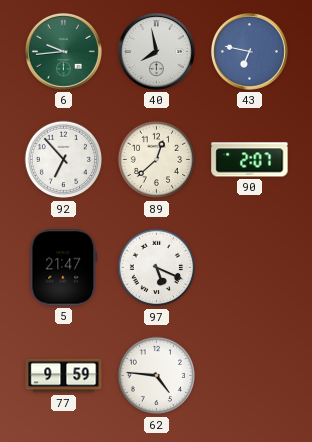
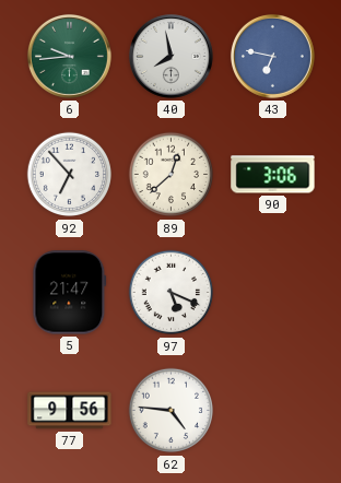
90: 2:07 -> 3:06
77: 9:59 -> 9:56
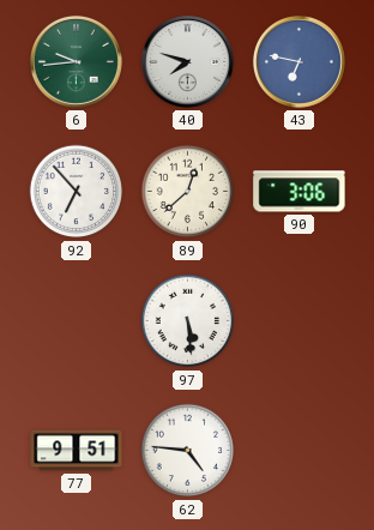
40: 7:58 -> 7:48
5: 21:47 -> none
97: 5:19 -> 5:29
77: 9:56 -> 9:51
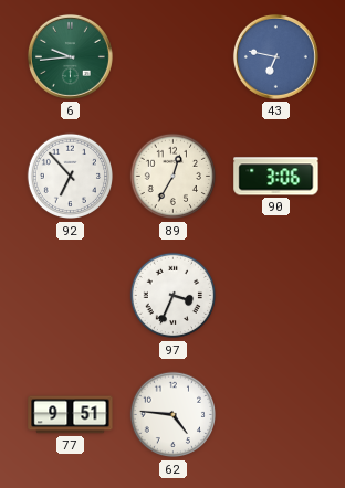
40: 7:48 -> none
89: 12:38 -> 12:35
97: 5:29 -> 3:34
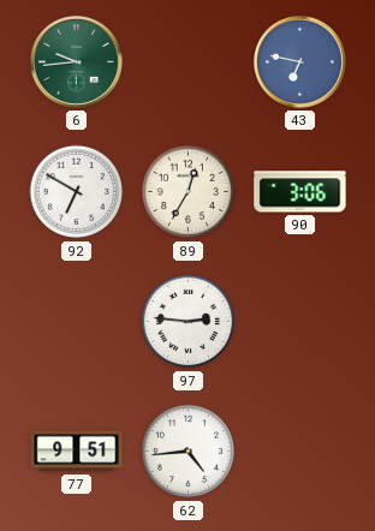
92: 6:53 -> 6:50
97: 3:34 -> 2:46
62: 4:46 -> 4:44
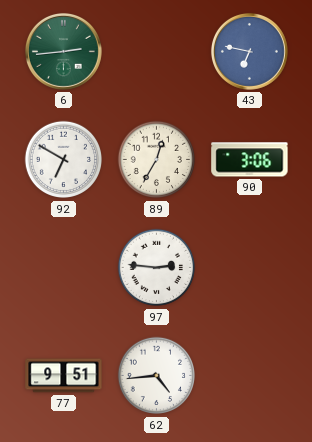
6: 9:44 -> 2:44
